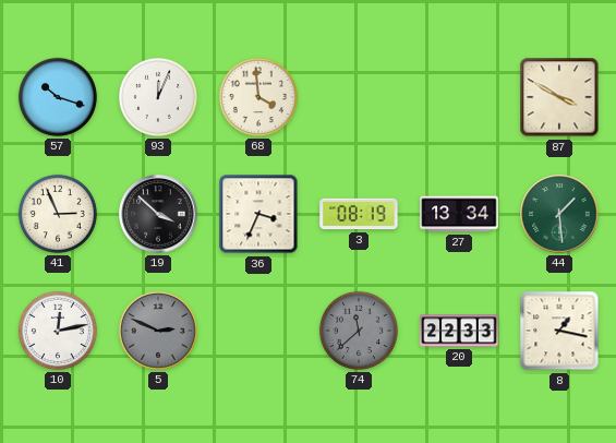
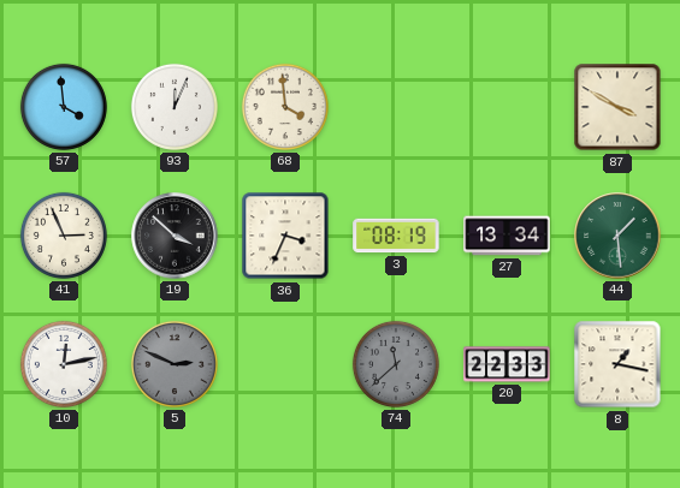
57: 10:18 -> 3:59
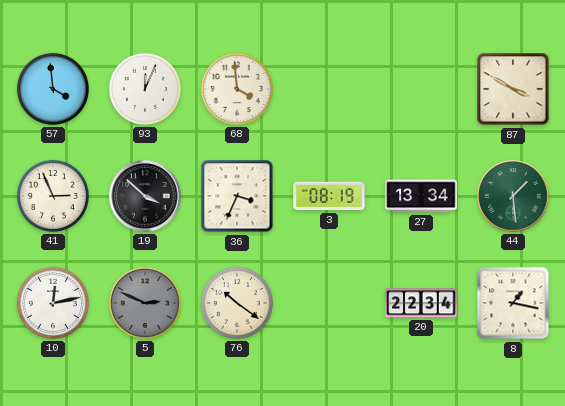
76: none -> 10:21
74: 11:38 -> none
20: 22:33 -> 22:34
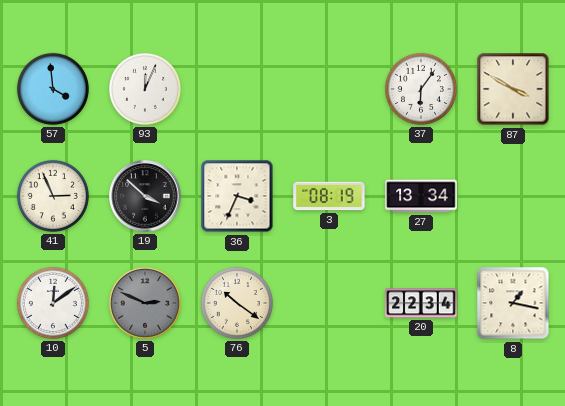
68: 3:59 -> none
37: none -> 6:06
44: 1:29 -> none
10: 12:13 -> 12:09
